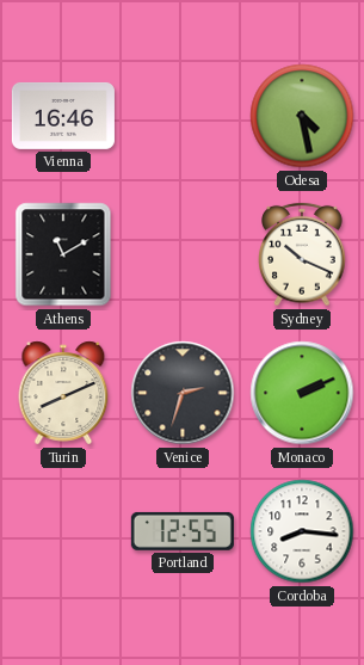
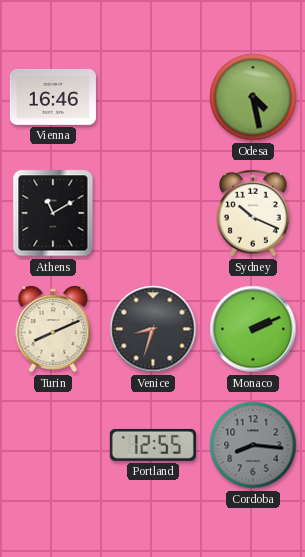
Venice: 2:33 -> 8:33
Cordoba dial: white -> grey
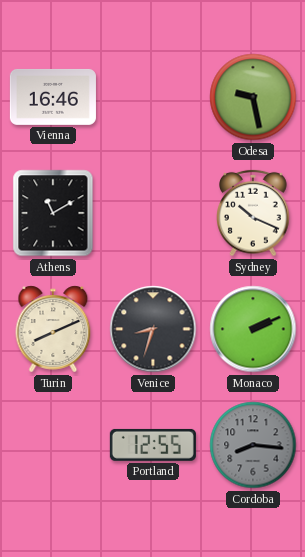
Odesa: 4:28 -> 9:28
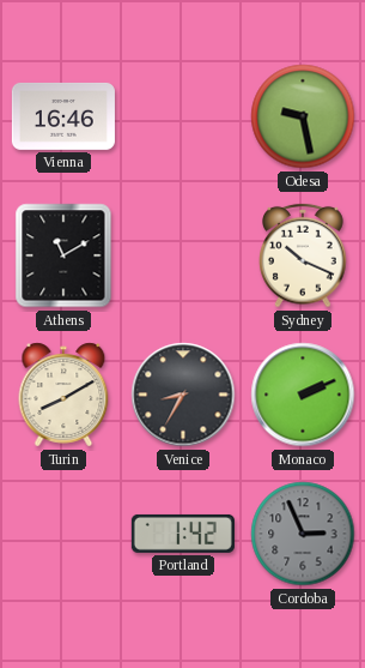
Turin: 8:11 -> 8:10
Venice: 8:33 -> 8:35
Portland: 12:55 -> 1:42
Cordoba: 8:16 -> 2:56
